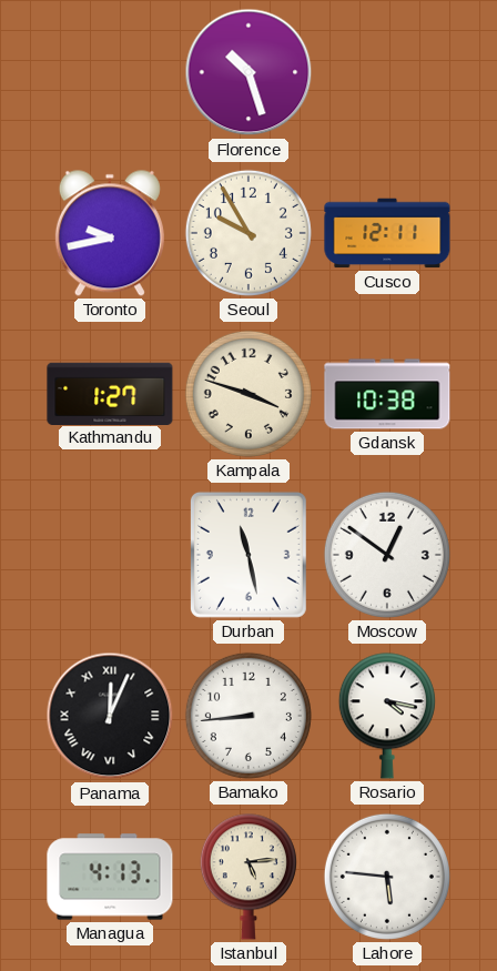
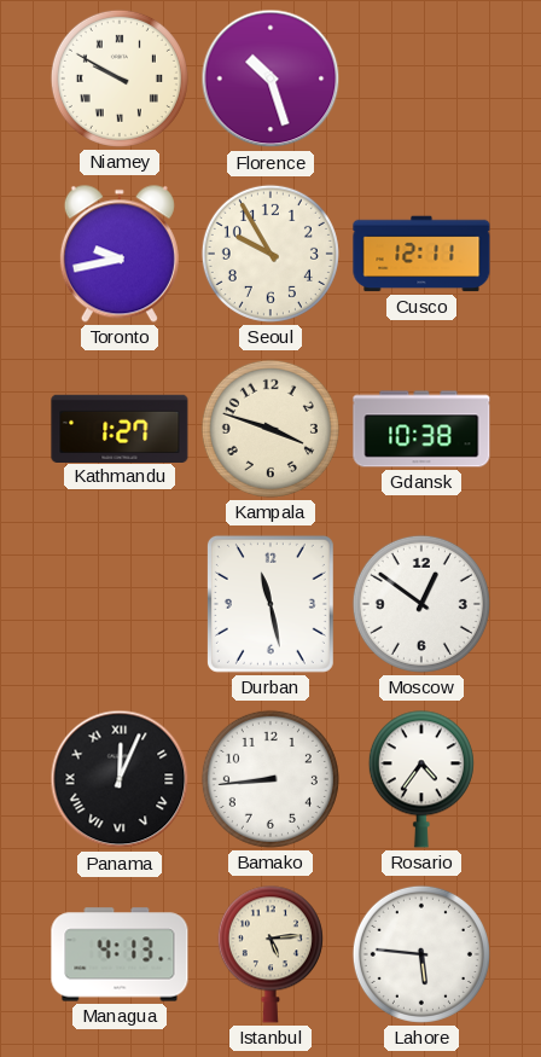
Niamey: none -> 9:50
Rosario: 4:17 -> 4:36
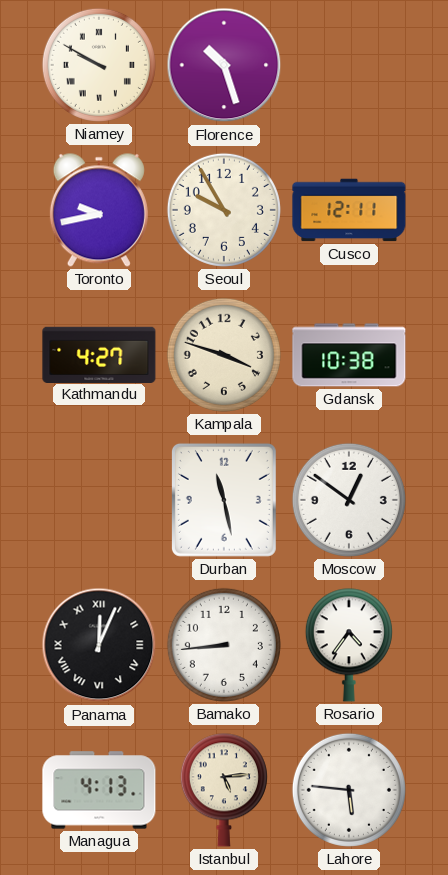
Kathmandu: 1:27 -> 4:27
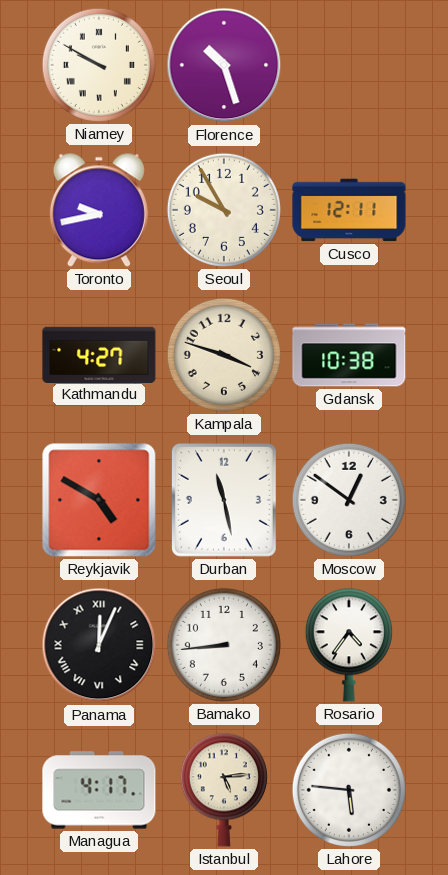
Reykjavik: none -> 4:50
Managua: 4:13 -> 4:17
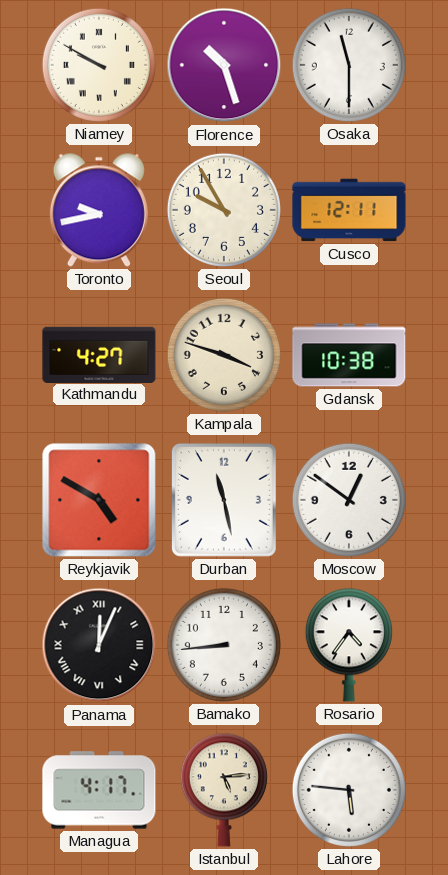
Osaka: none -> 11:30
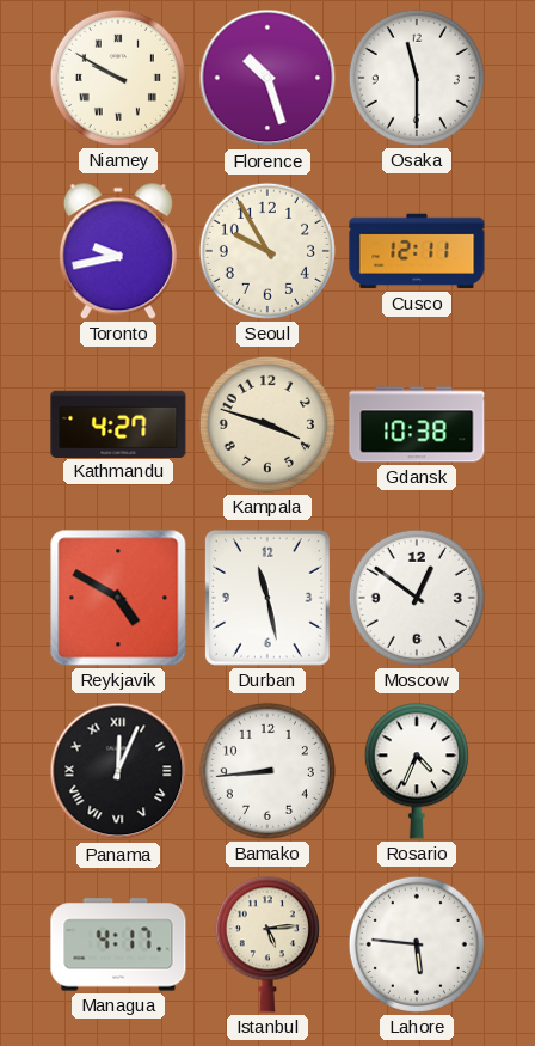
Rosario: 4:36 -> 4:34
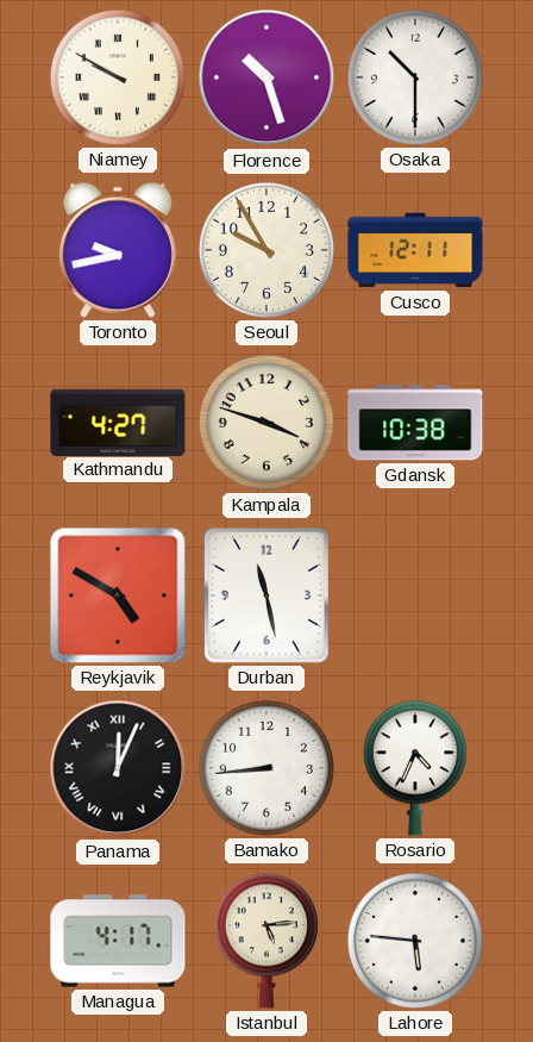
Osaka: 11:30 -> 10:30
Moscow: 12:51 -> none
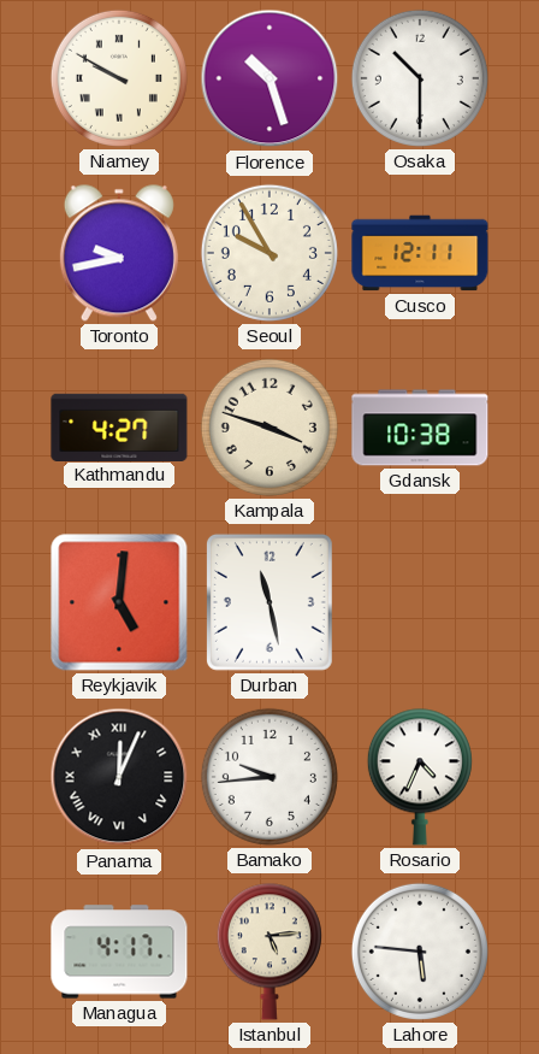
Reykjavik: 4:50 -> 5:01
Bamako: 8:44 -> 9:44
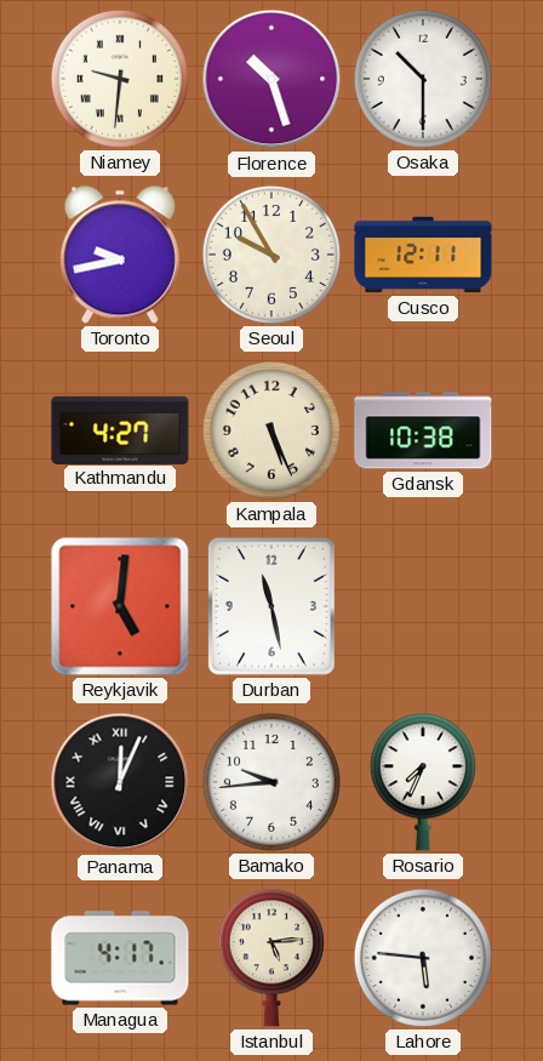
Niamey: 9:50 -> 9:31
Kampala: 3:48 -> 5:26
Rosario: 4:34 -> 7:34
